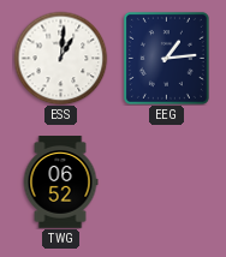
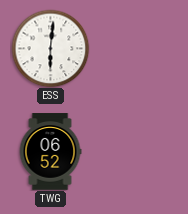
ESS: 1:01 -> 6:01
EEG: 1:14 -> none
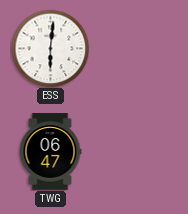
TWG: 06:52 -> 06:47
